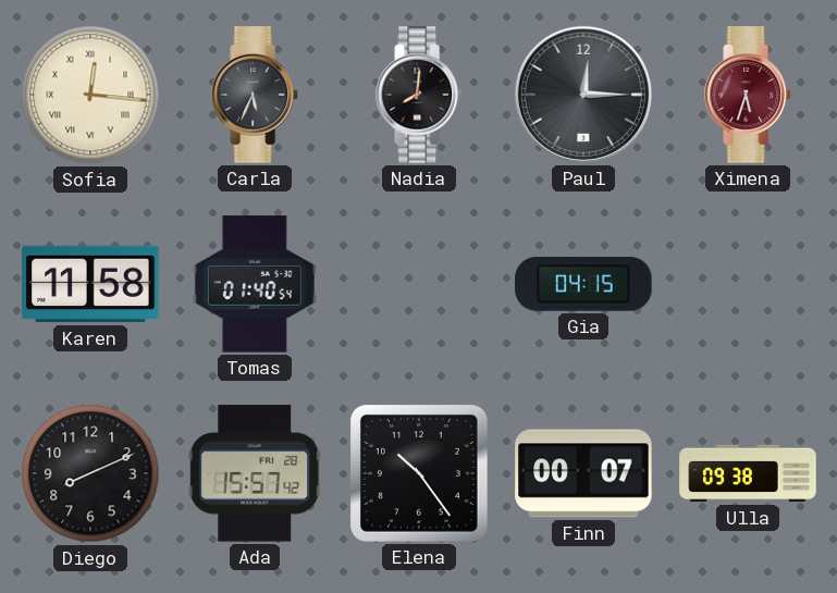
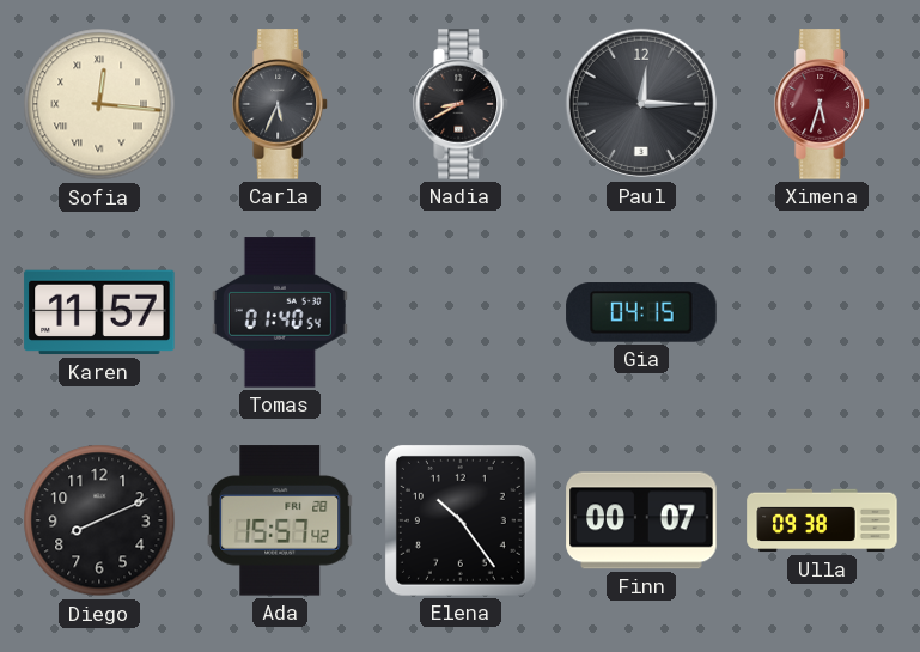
Nadia: 8:01 -> 8:40
Karen: 11:58 -> 11:57
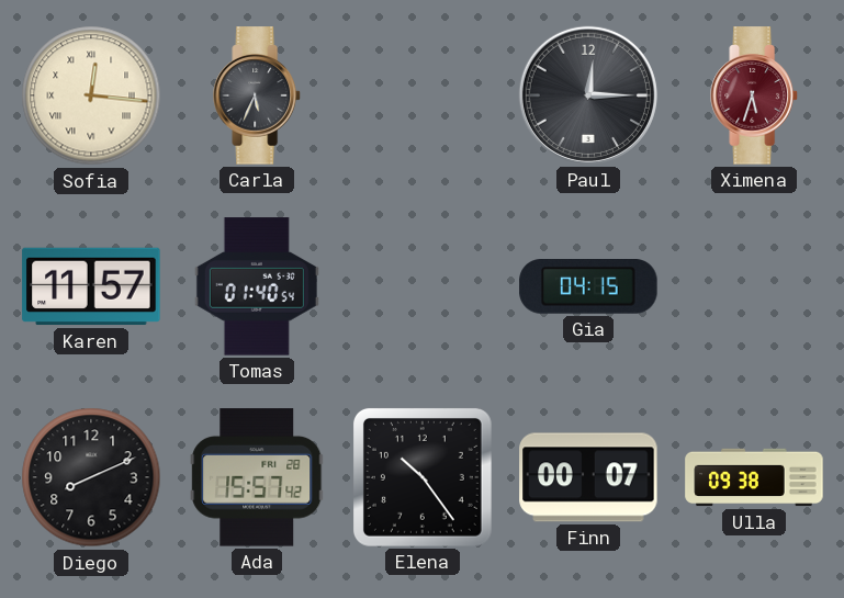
Nadia: 8:40 -> none
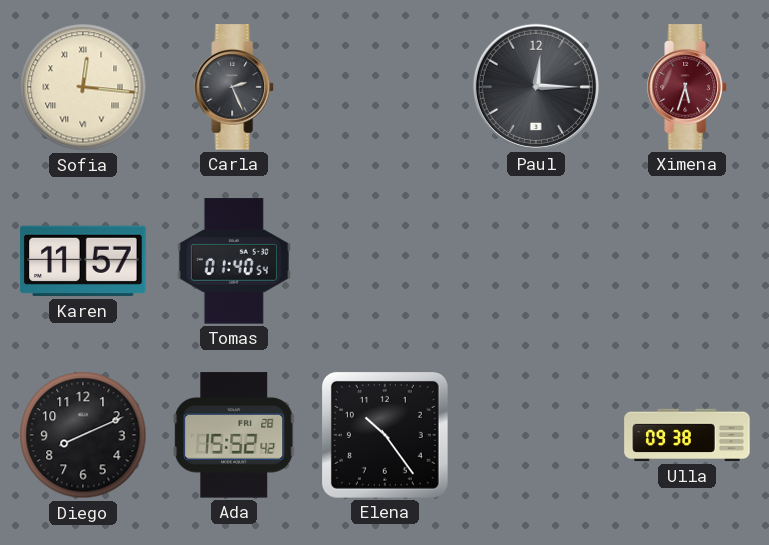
Carla: 5:34 -> 2:26
Gia: 04:15 -> none
Ada: 15:57 -> 15:52
Finn: 00:07 -> none
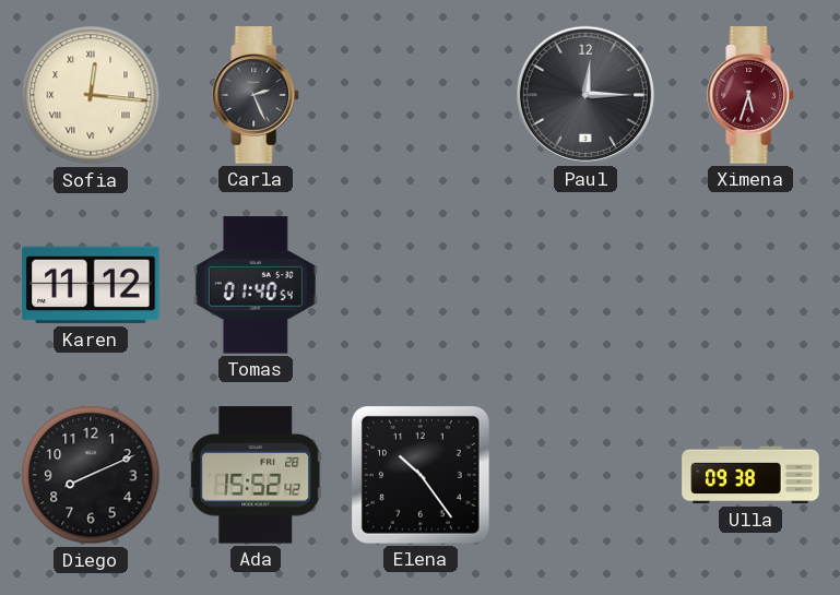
Karen: 11:57 -> 11:12
